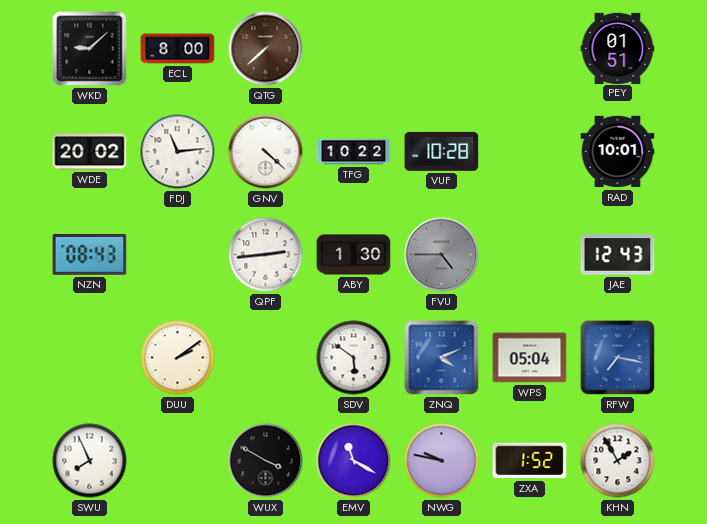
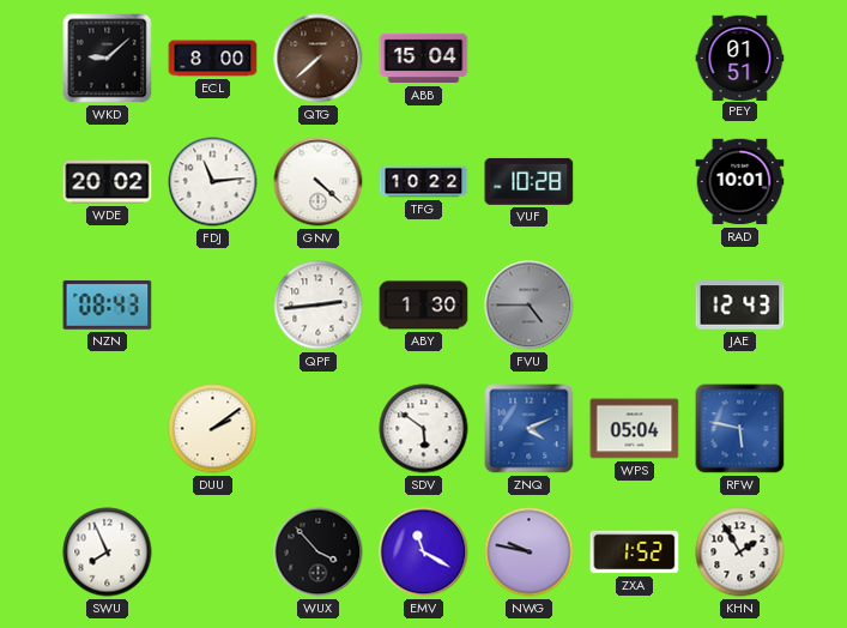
ABB: none -> 15:04
RFW: 7:17 -> 5:47
WUX: 3:50 -> 3:53
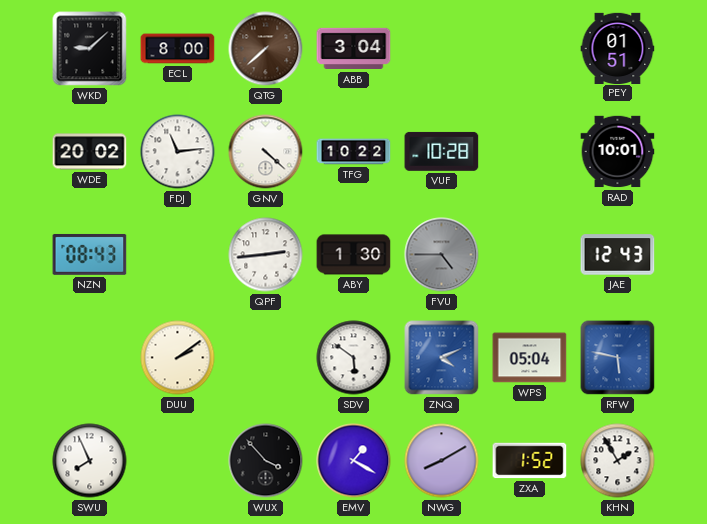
ABB: 15:04 -> 3:04
EMV: 11:20 -> 1:20
NWG: 9:47 -> 8:10
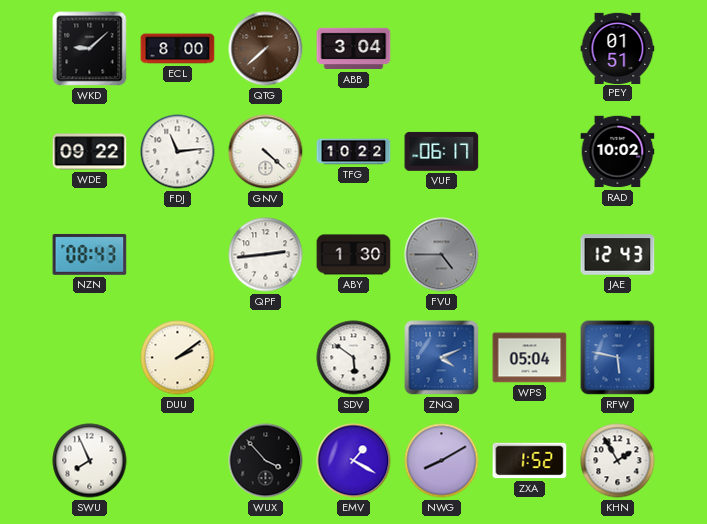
WDE: 20:02 -> 09:22
VUF: 10:28 -> 06:17
RAD: 10:01 -> 10:02
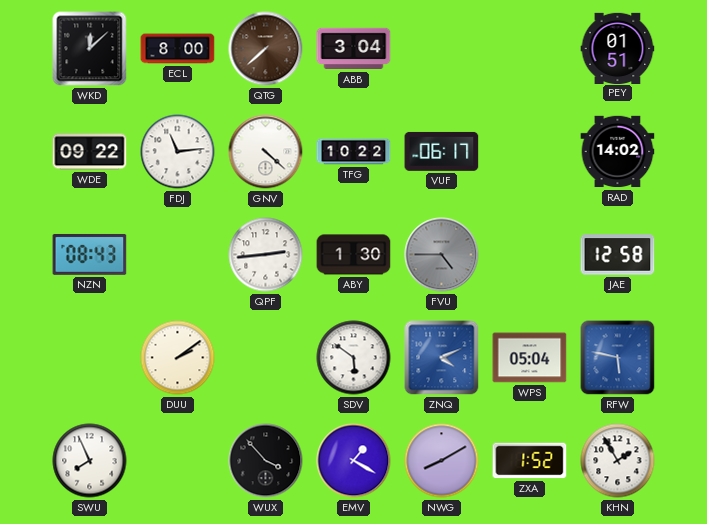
WKD: 9:08 -> 12:08
RAD: 10:02 -> 14:02
JAE: 12:43 -> 12:58
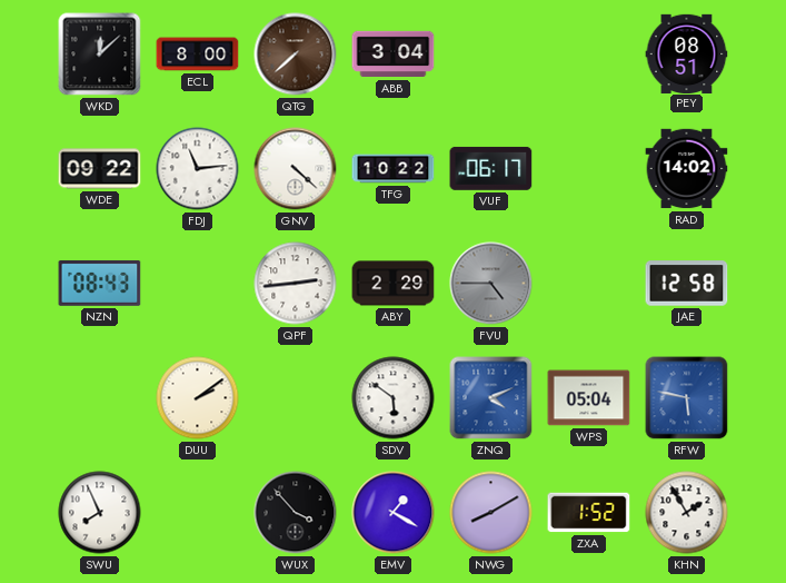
PEY: 01:51 -> 08:51
ABY: 1:30 -> 2:29
